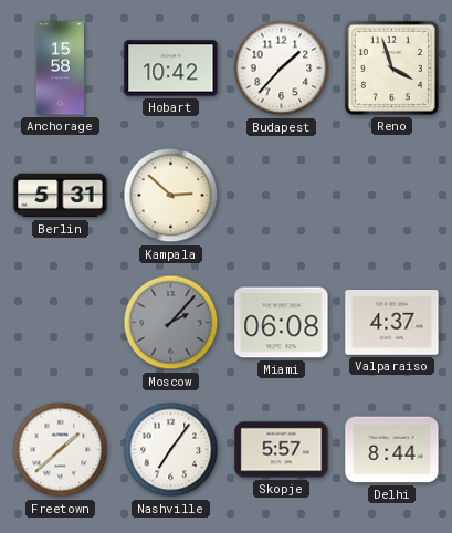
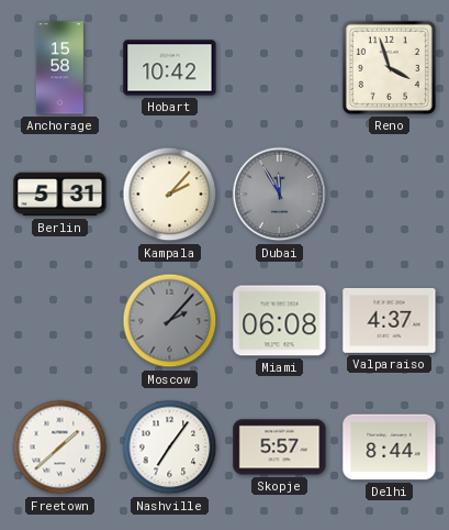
Budapest: 1:37 -> none
Kampala: 2:52 -> 2:07
Dubai: none -> 11:55
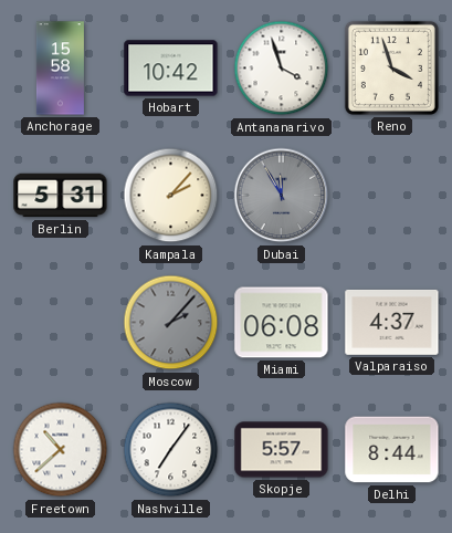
Antananarivo: none -> 3:57
Freetown: 1:38 -> 10:38
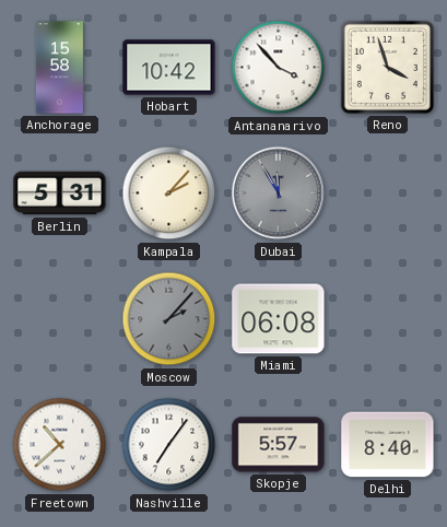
Antananarivo: 3:57 -> 3:53
Valparaiso: 4:37 -> none
Delhi: 8:44 -> 8:40
